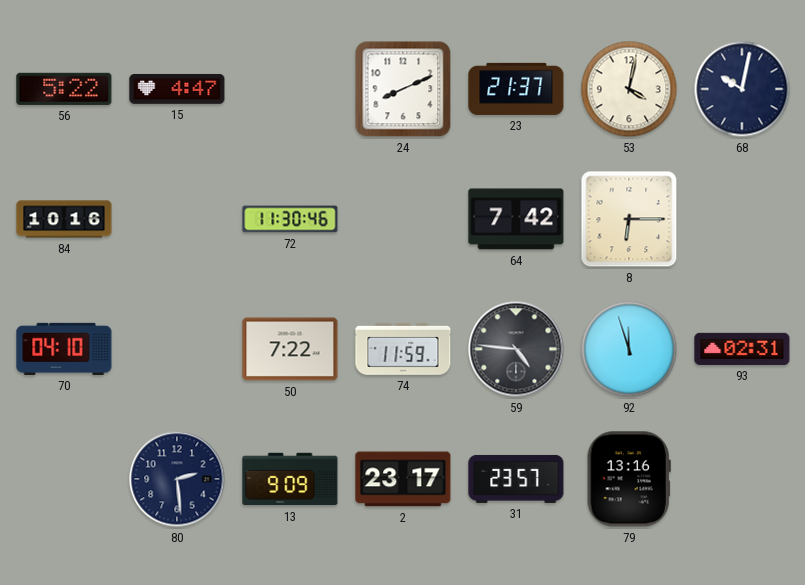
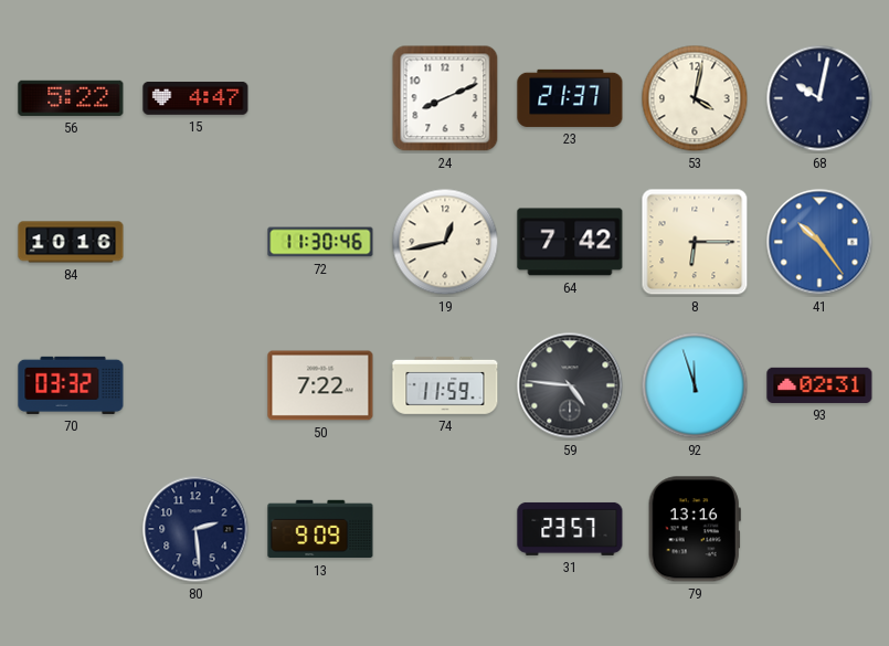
19: none -> 12:43
41: none -> 10:24
70: 04:10 -> 03:32
2: 23:17 -> none
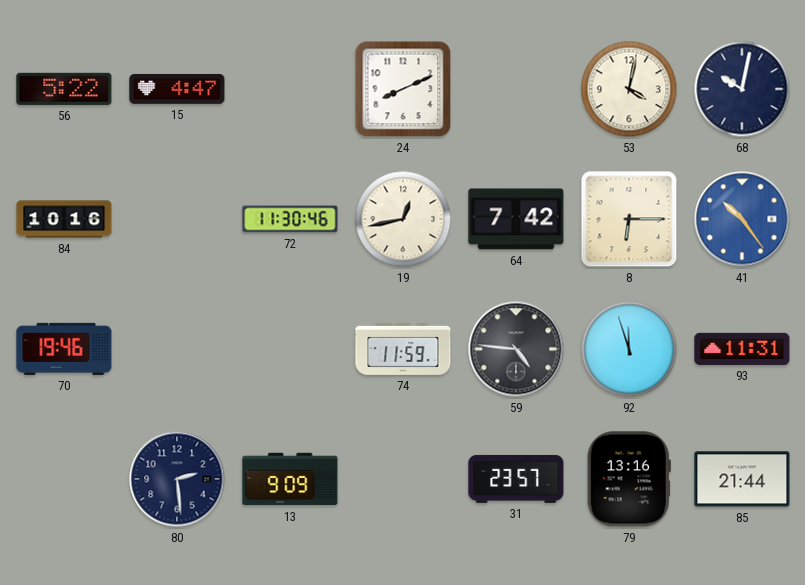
23: 21:37 -> none
70: 03:32 -> 19:46
50: 7:22 -> none
93: 02:31 -> 11:31
85: none -> 21:44
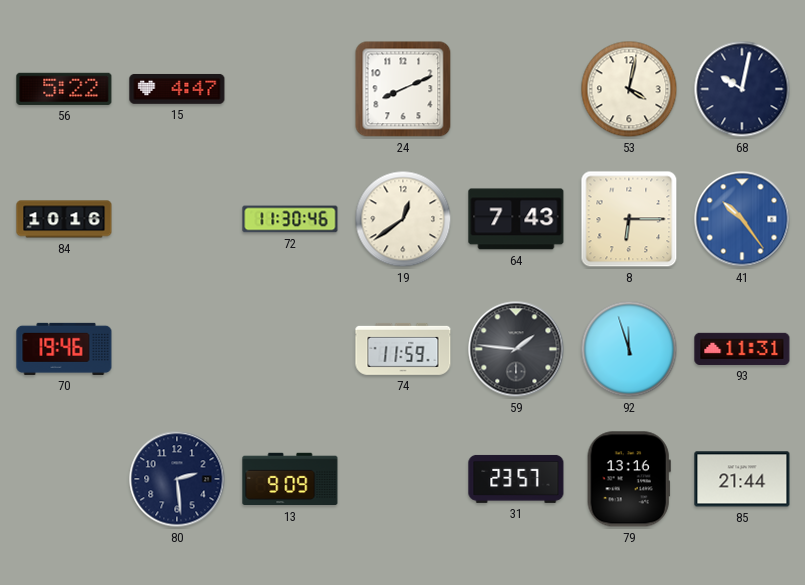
19: 12:43 -> 12:39
64: 7:42 -> 7:43
59: 4:46 -> 1:46
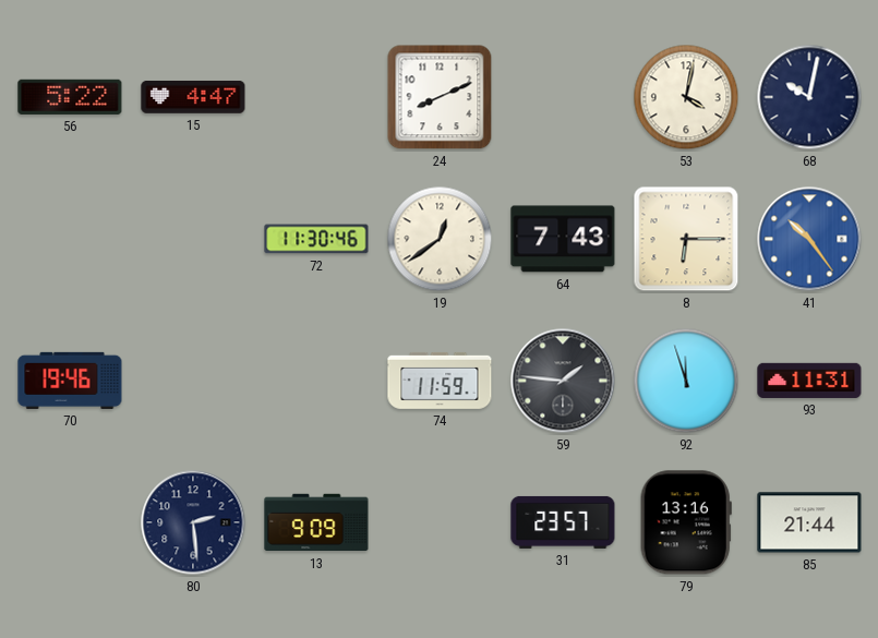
84: 10:16 -> none
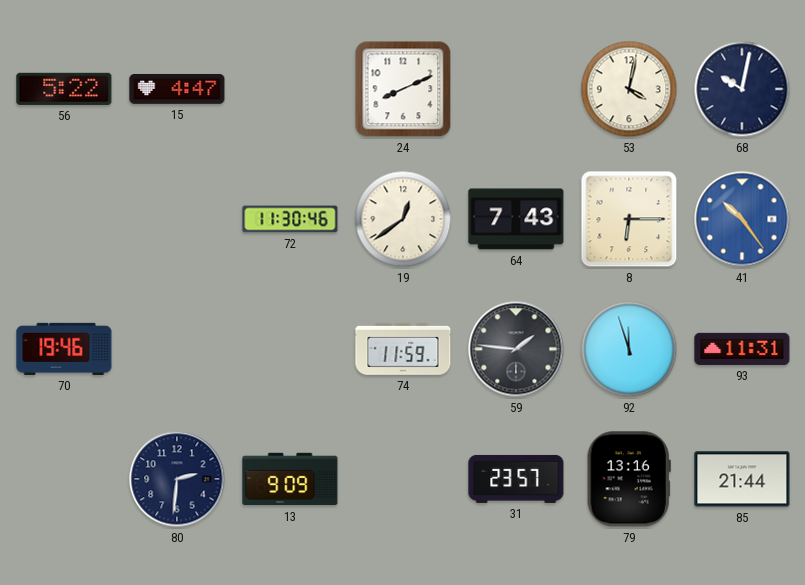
80: 2:29 -> 2:31
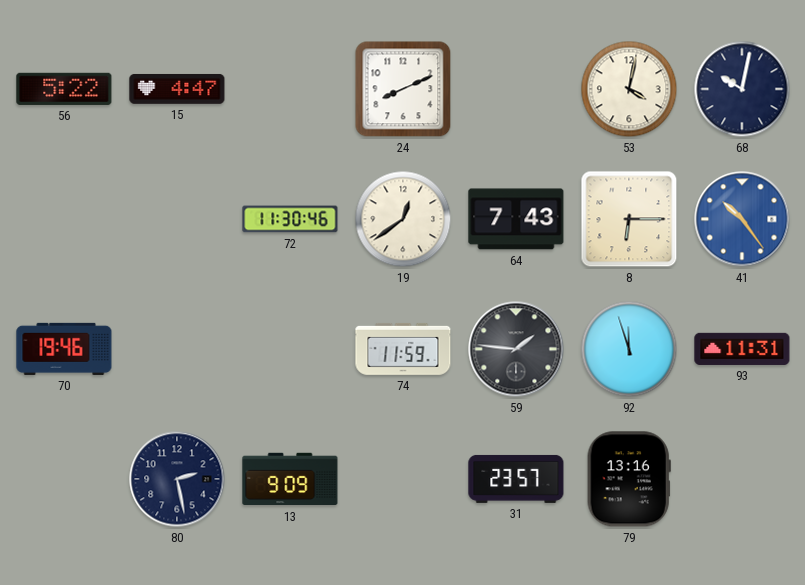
80: 2:31 -> 2:28
85: 21:44 -> none
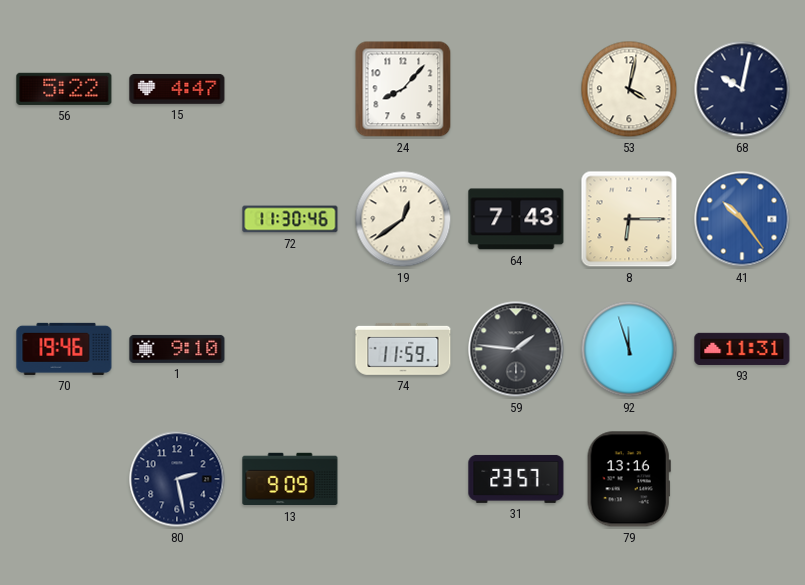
24: 8:11 -> 8:07
1: none -> 9:10
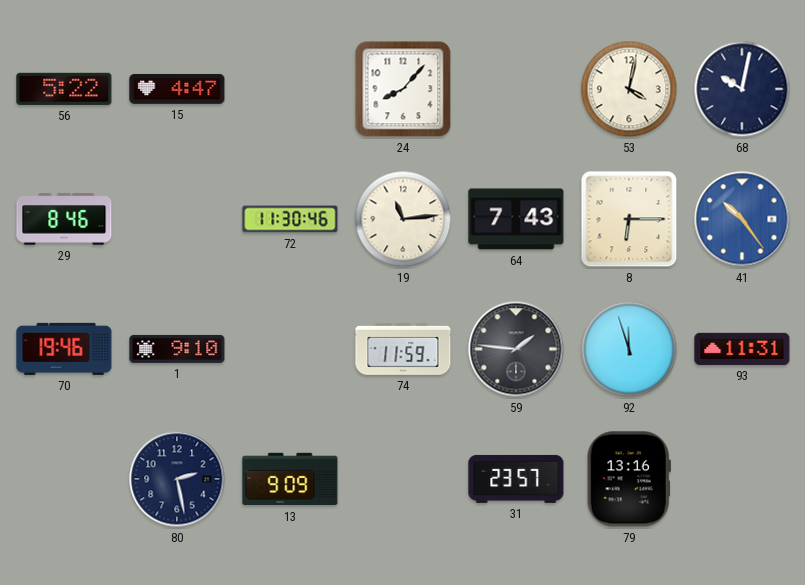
29: none -> 8:46
19: 12:39 -> 11:14
